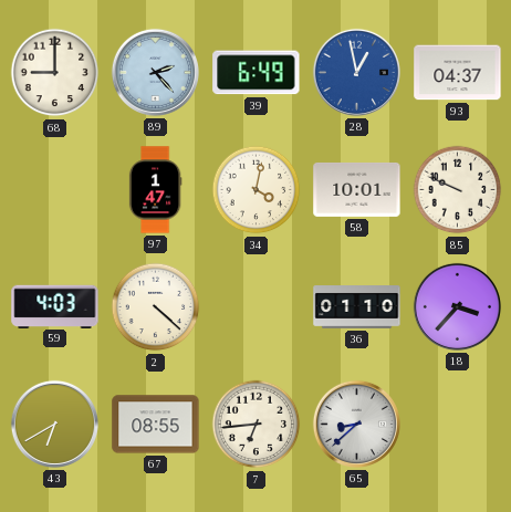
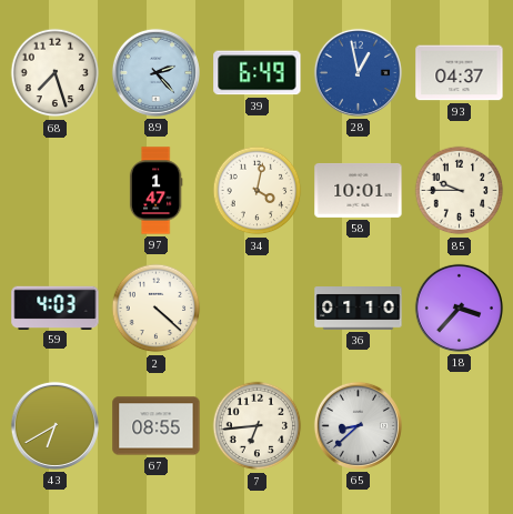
68: 9:00 -> 7:27
85: 9:49 -> 9:45
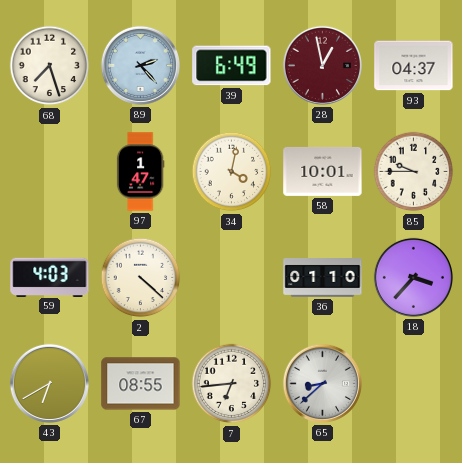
28 dial: blue -> burgundy
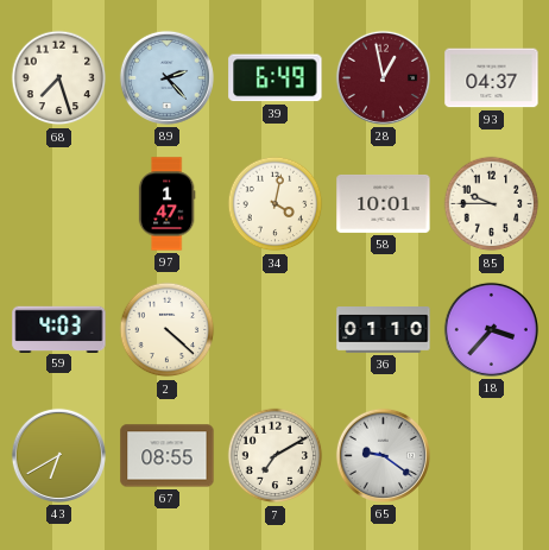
7: 6:44 -> 7:10
65: 8:38 -> 9:21
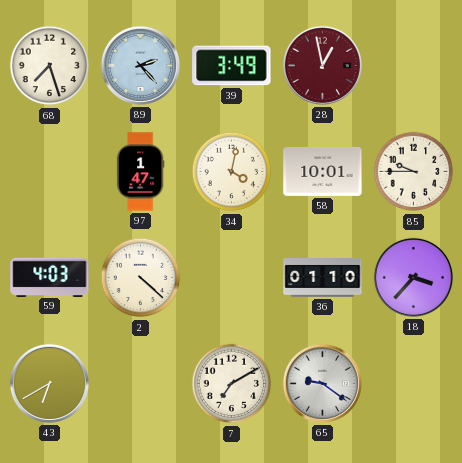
39: 6:49 -> 3:49
93: 04:37 -> none
67: 08:55 -> none
